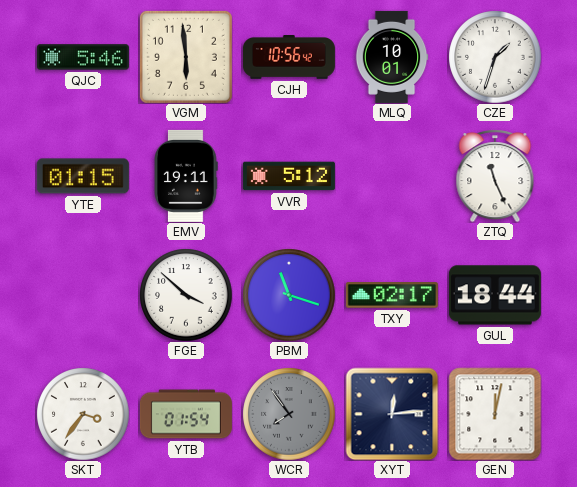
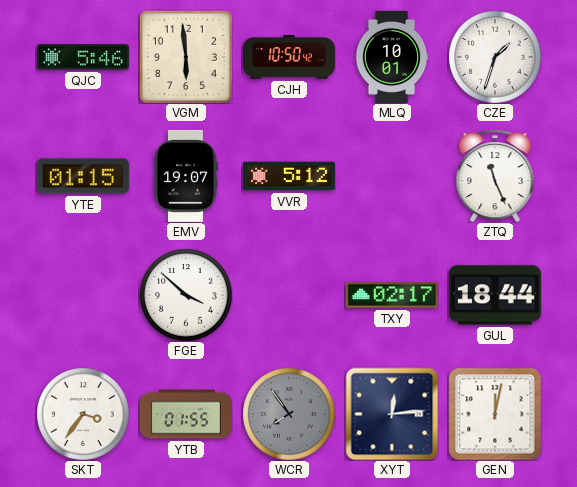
CJH: 10:56 -> 10:50
EMV: 19:11 -> 19:07
PBM: 11:18 -> none
YTB: 01:54 -> 01:55
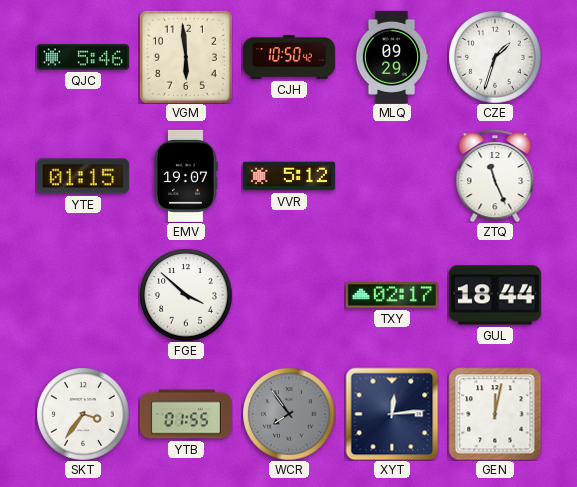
MLQ: 10:01 -> 09:29
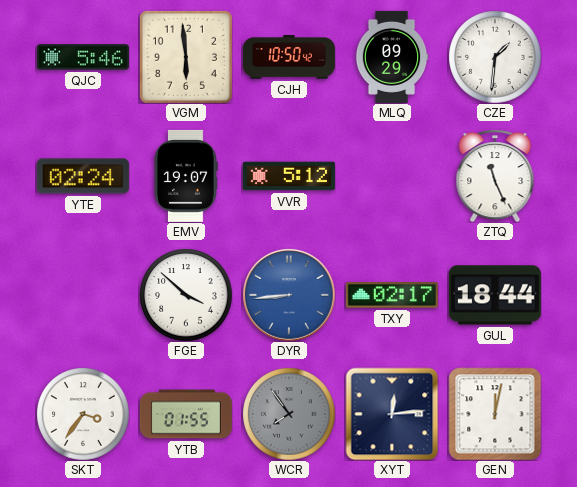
CZE: 1:33 -> 1:31
YTE: 01:15 -> 02:24
DYR: none -> 8:44
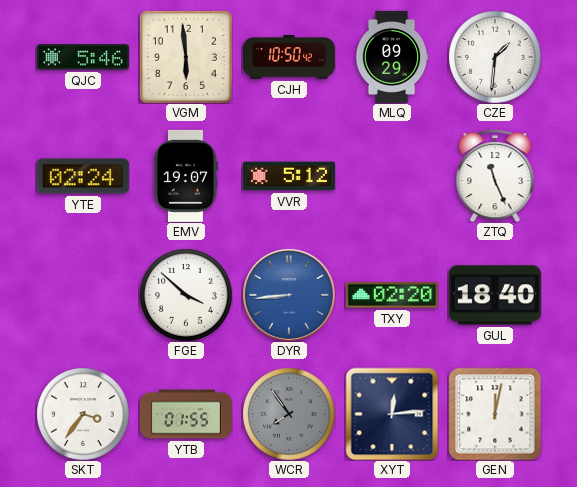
TXY: 02:17 -> 02:20
GUL: 18:44 -> 18:40
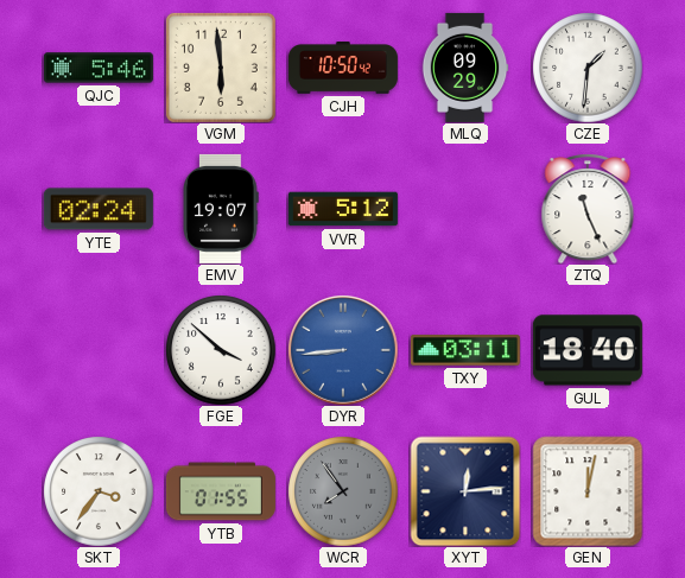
TXY: 02:20 -> 03:11
